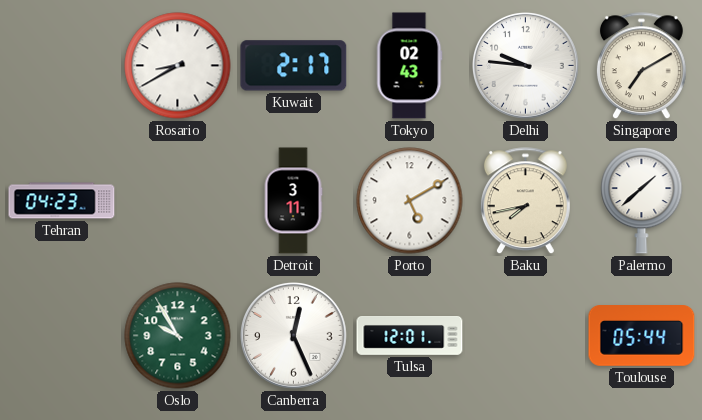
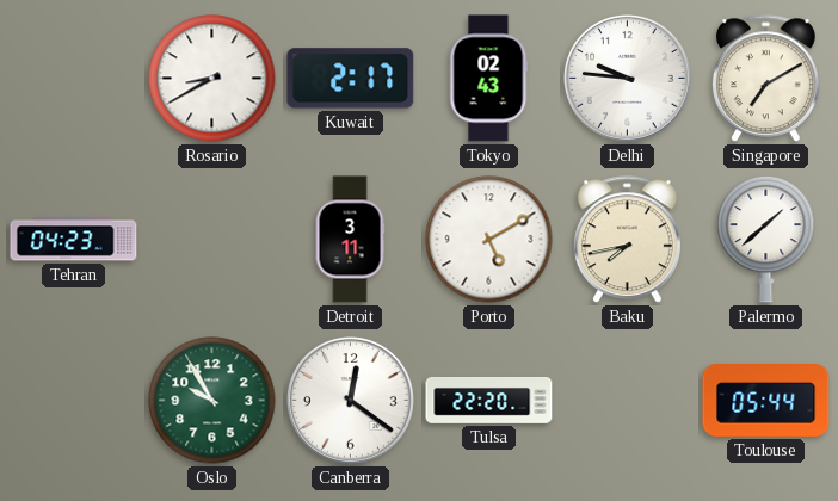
Canberra: 12:26 -> 12:21
Tulsa: 12:01 -> 22:20
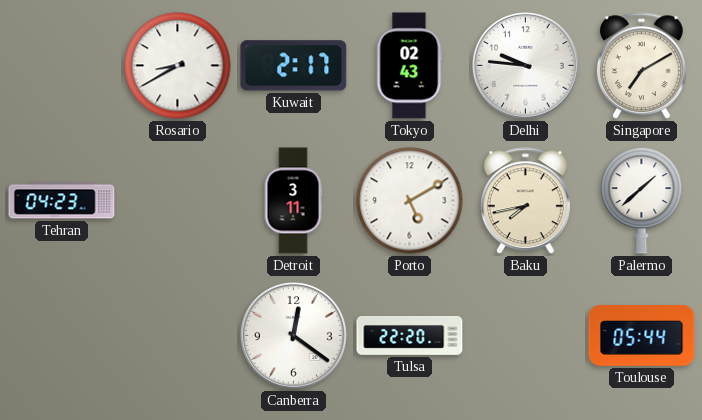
Oslo: 9:55 -> none
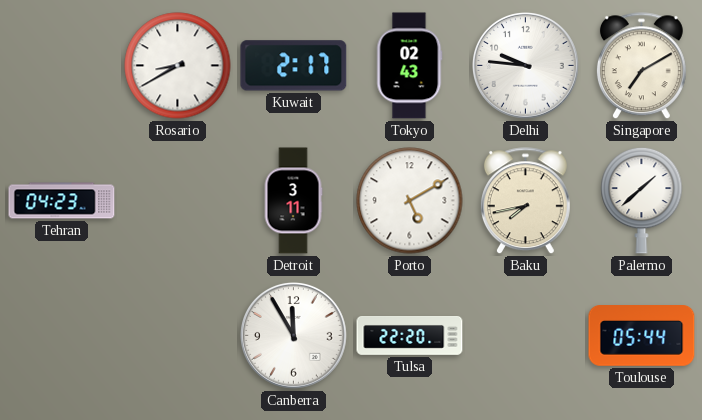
Canberra: 12:21 -> 11:55
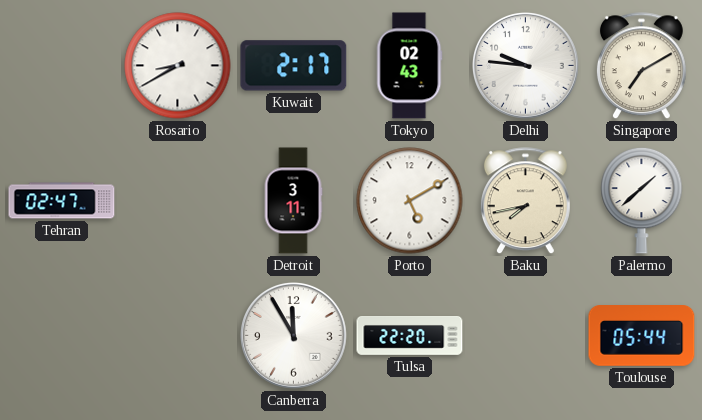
Tehran: 04:23 -> 02:47
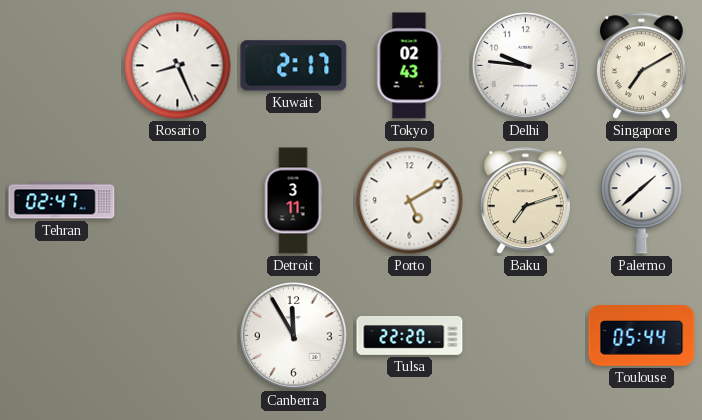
Rosario: 8:40 -> 8:26
Baku: 7:43 -> 7:12
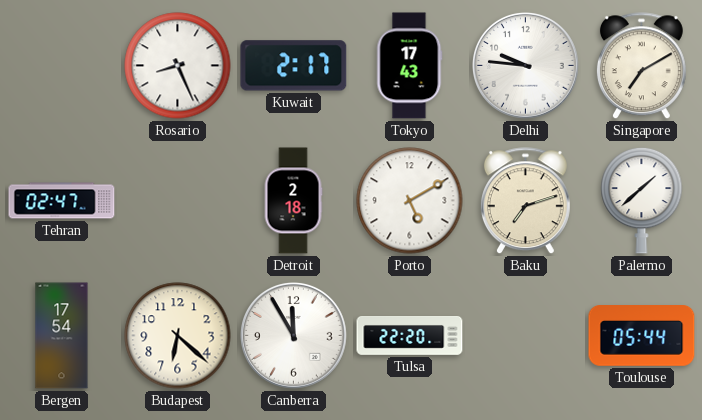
Tokyo: 02:43 -> 17:43
Detroit: 3:11 -> 2:18
Bergen: none -> 17:54
Budapest: none -> 6:22
